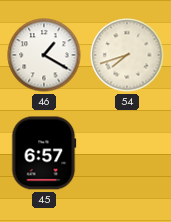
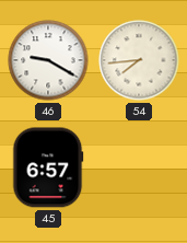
46: 1:20 -> 9:20
54: 7:42 -> 7:44
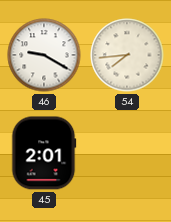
45: 6:57 -> 2:01
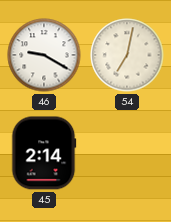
54: 7:44 -> 7:02
45: 2:01 -> 2:14
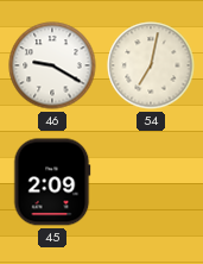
45: 2:14 -> 2:09
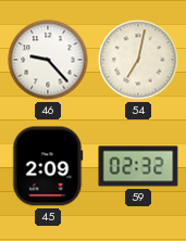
46: 9:20 -> 9:23
59: none -> 02:32
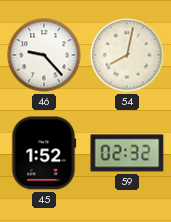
54: 7:02 -> 8:02
45: 2:09 -> 1:52
